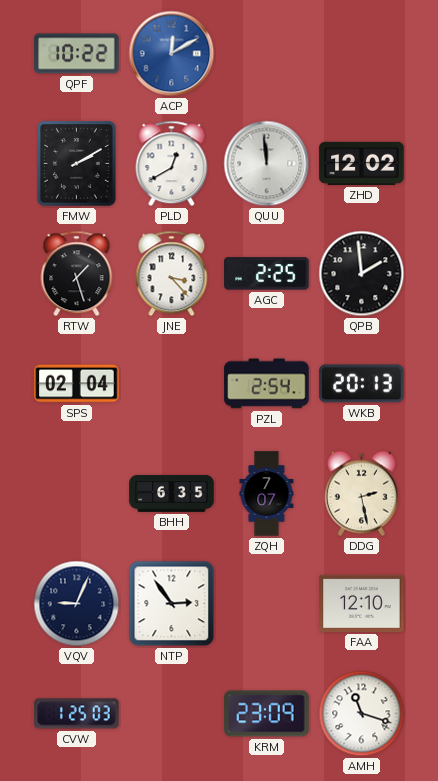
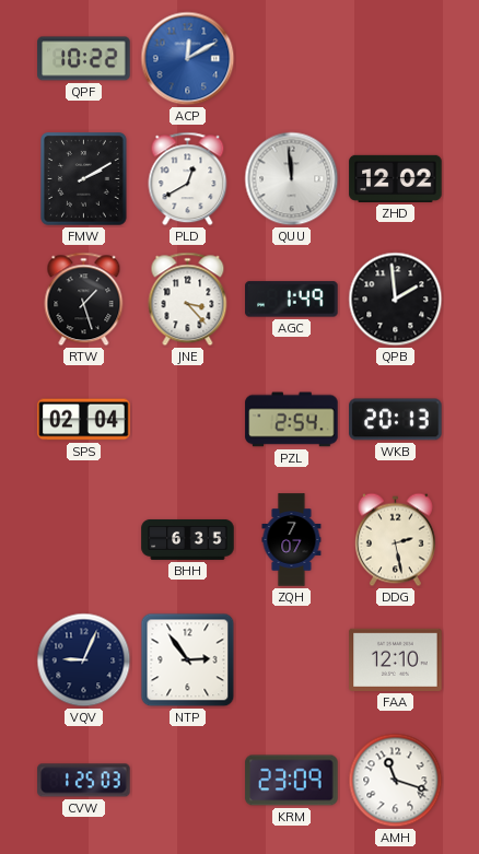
AGC: 2:25 -> 1:49
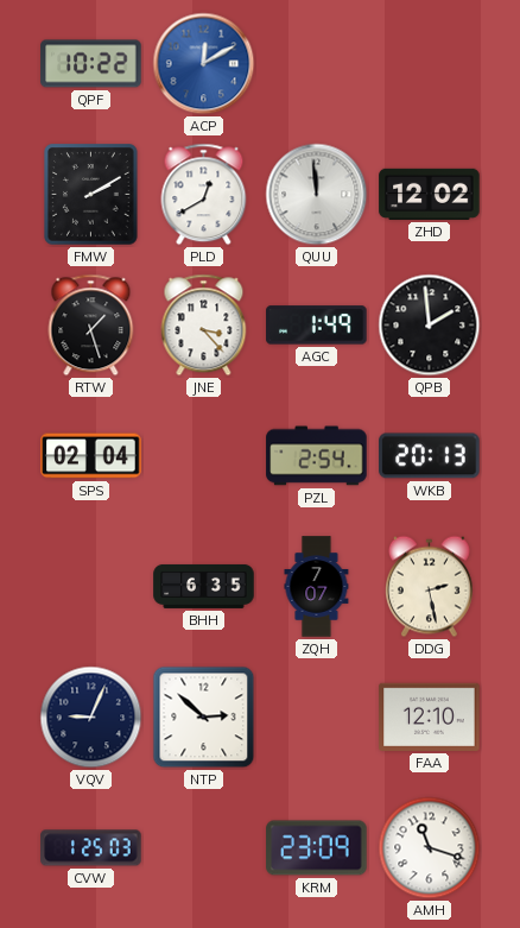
NTP: 2:54 -> 2:52
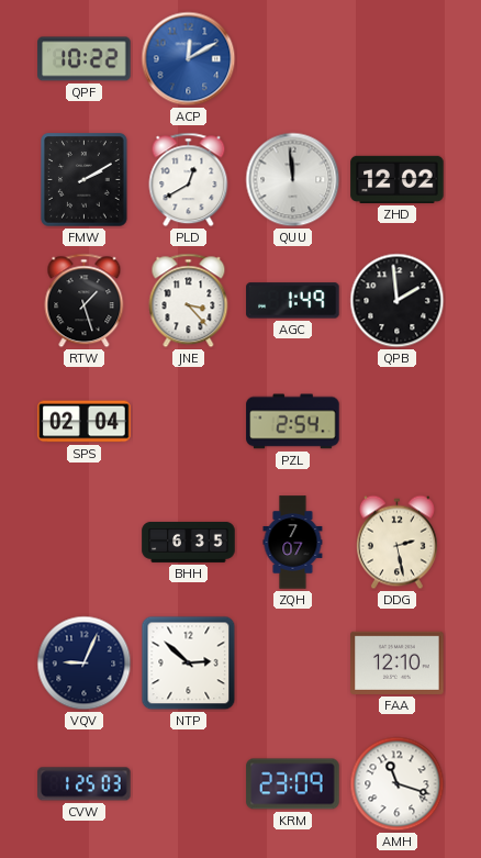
WKB: 20:13 -> none
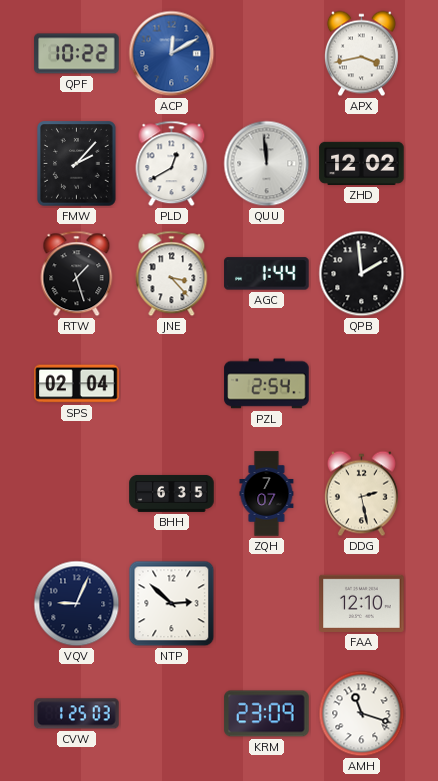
APX: none -> 3:43
FMW: 2:10 -> 2:07
AGC: 1:49 -> 1:44
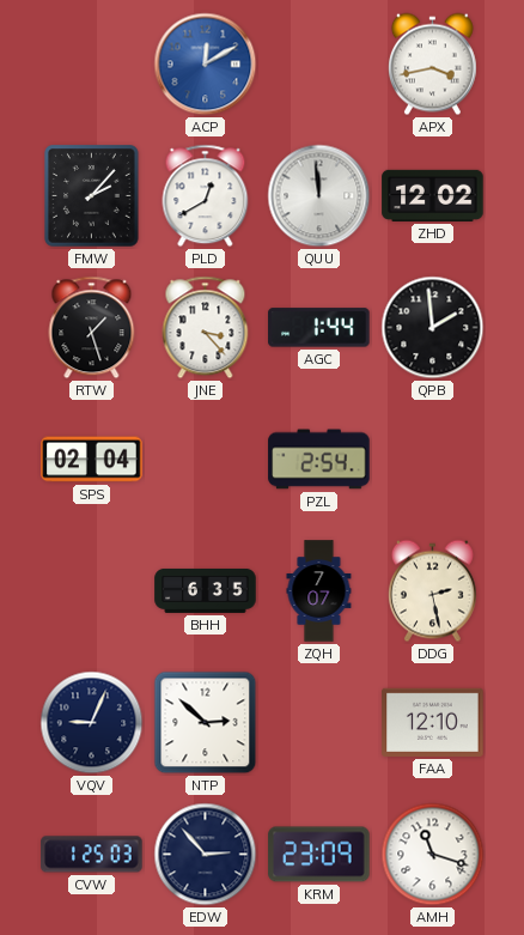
QPF: 10:22 -> none
EDW: none -> 2:53
